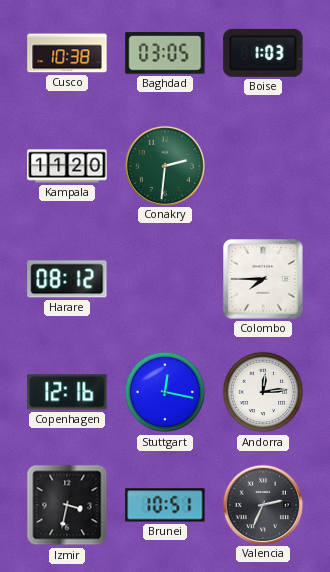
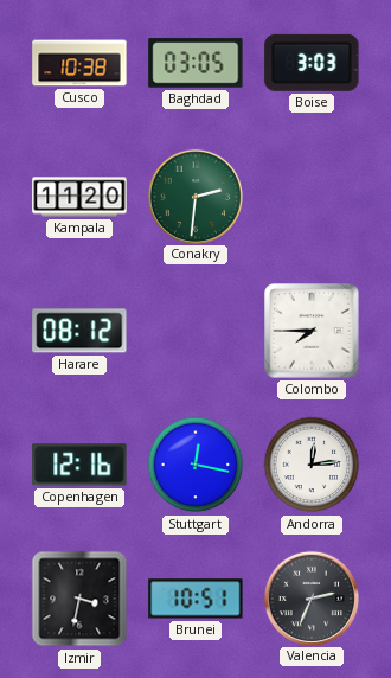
Boise: 1:03 -> 3:03
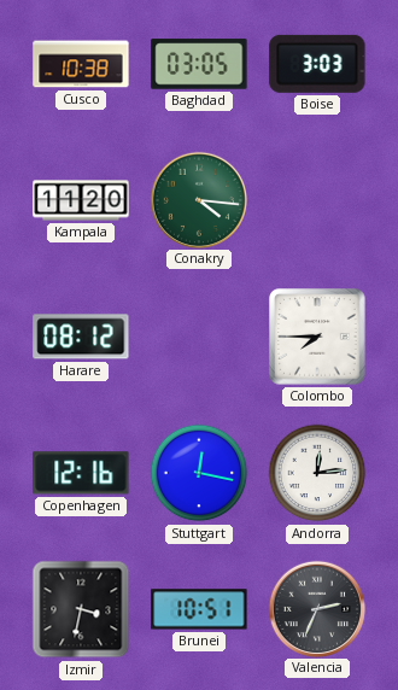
Conakry: 2:31 -> 4:16
